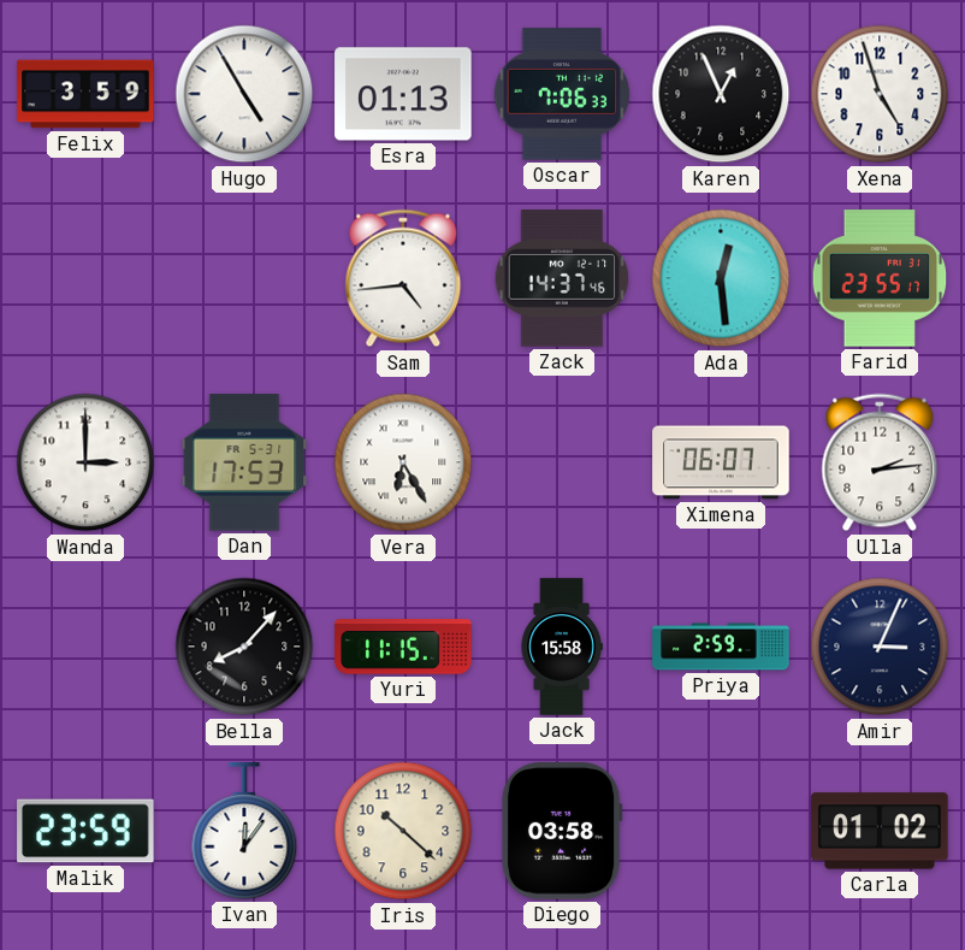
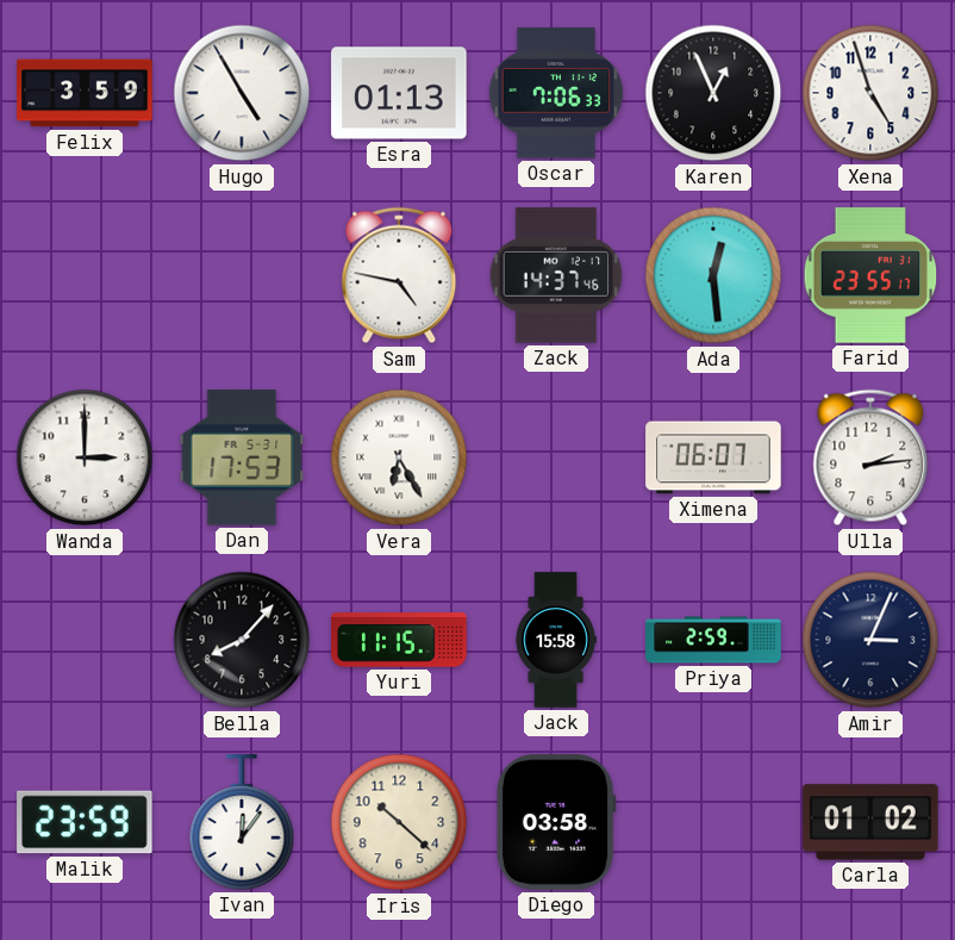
Sam: 4:44 -> 4:47
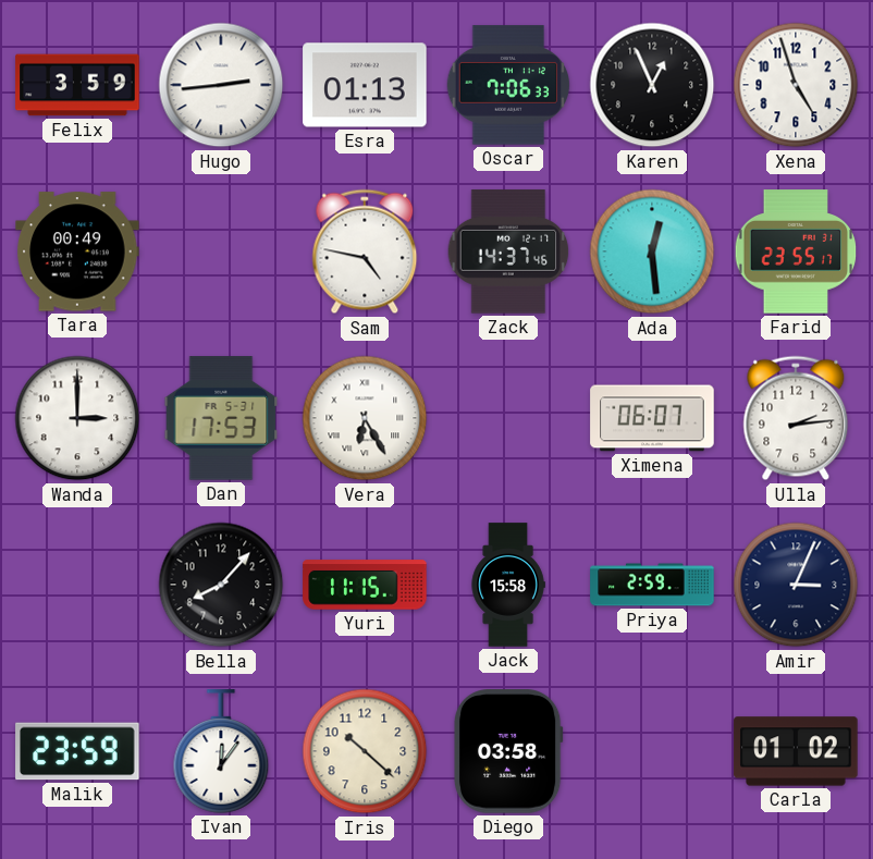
Hugo: 4:55 -> 2:44
Tara: none -> 00:49
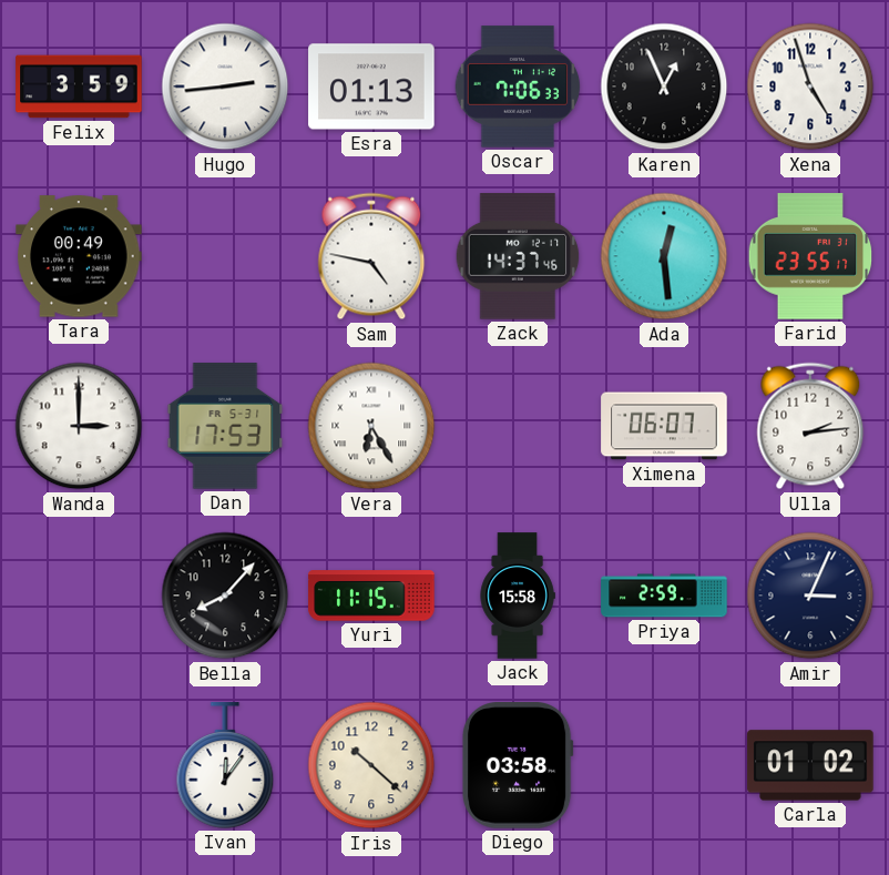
Malik: 23:59 -> none
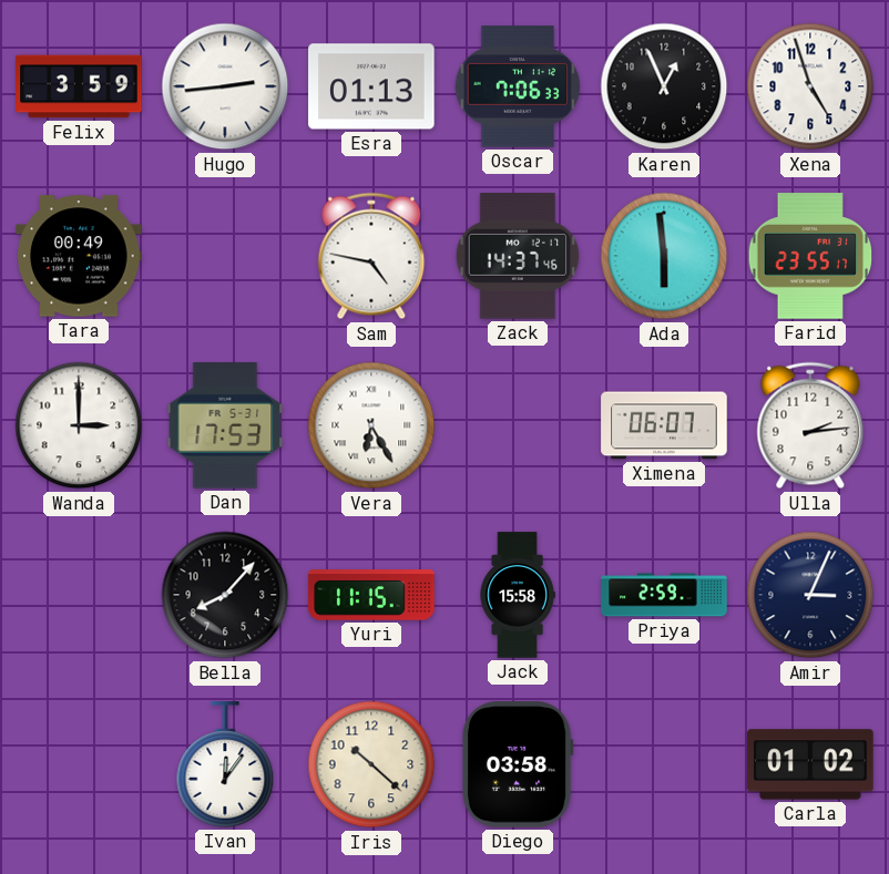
Ada: 12:29 -> 5:59
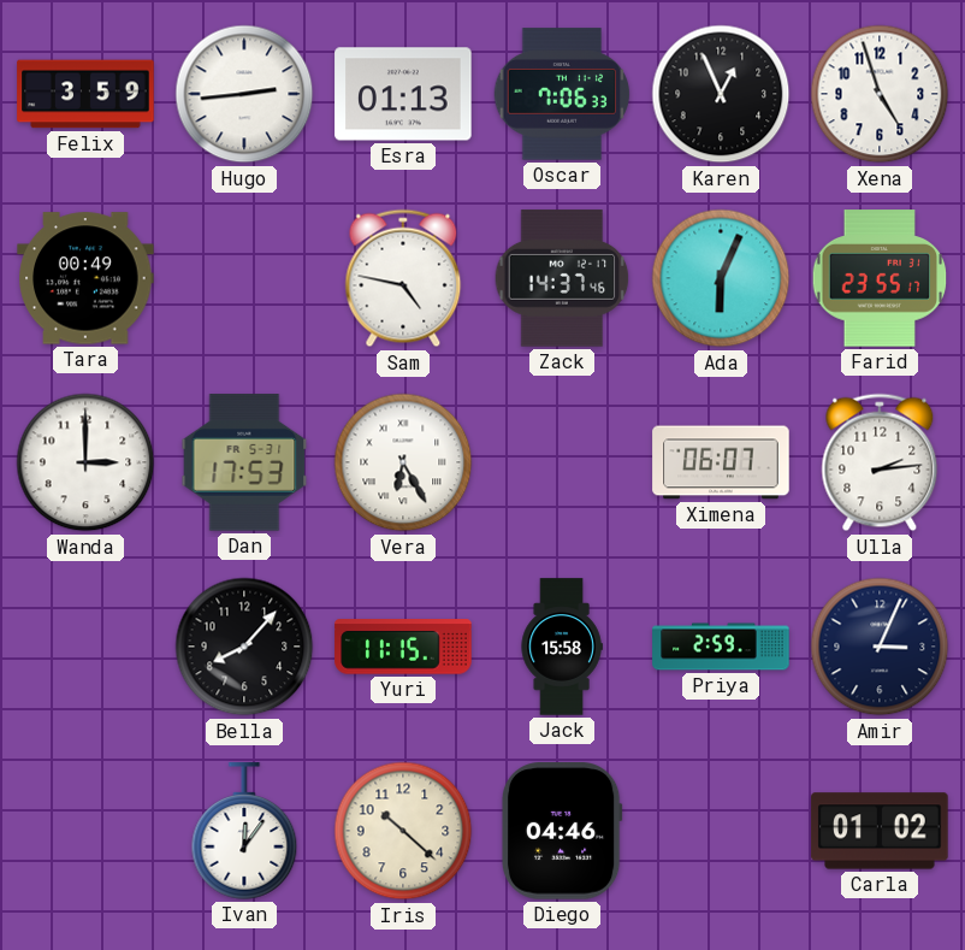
Ada: 5:59 -> 6:04
Diego: 03:58 -> 04:46
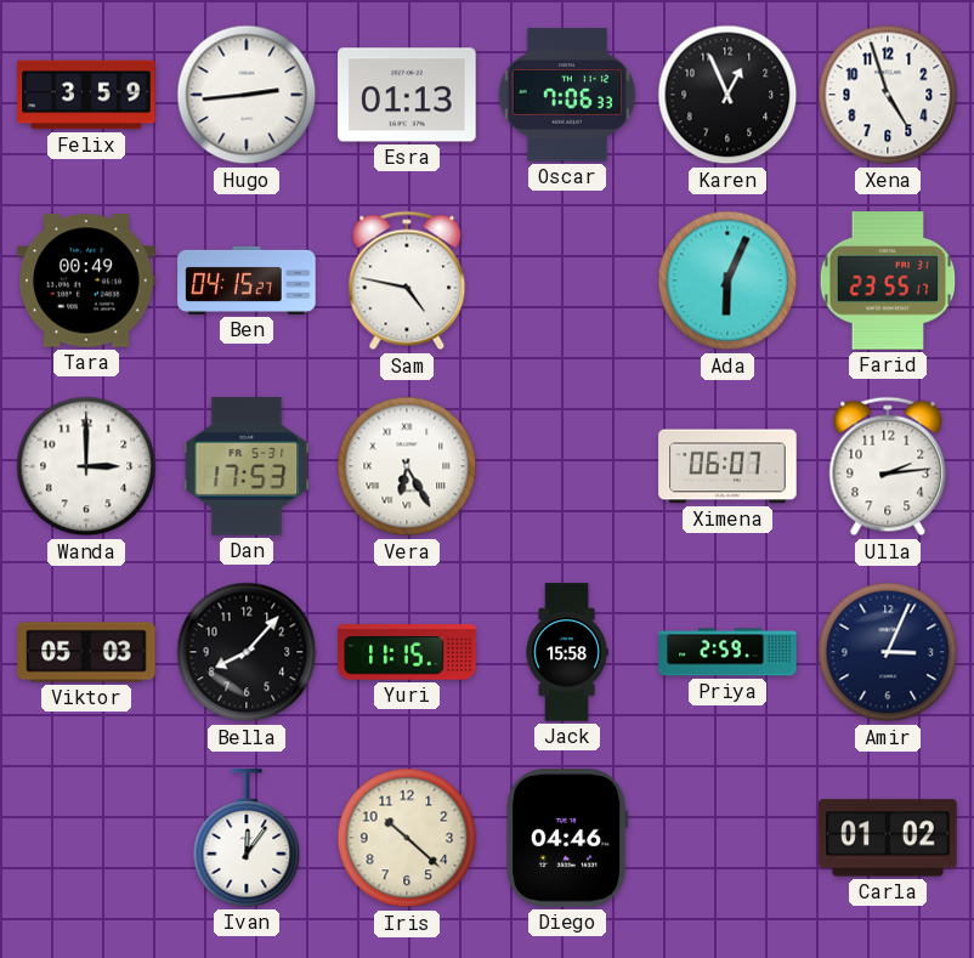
Ben: none -> 04:15
Zack: 14:37 -> none
Viktor: none -> 05:03
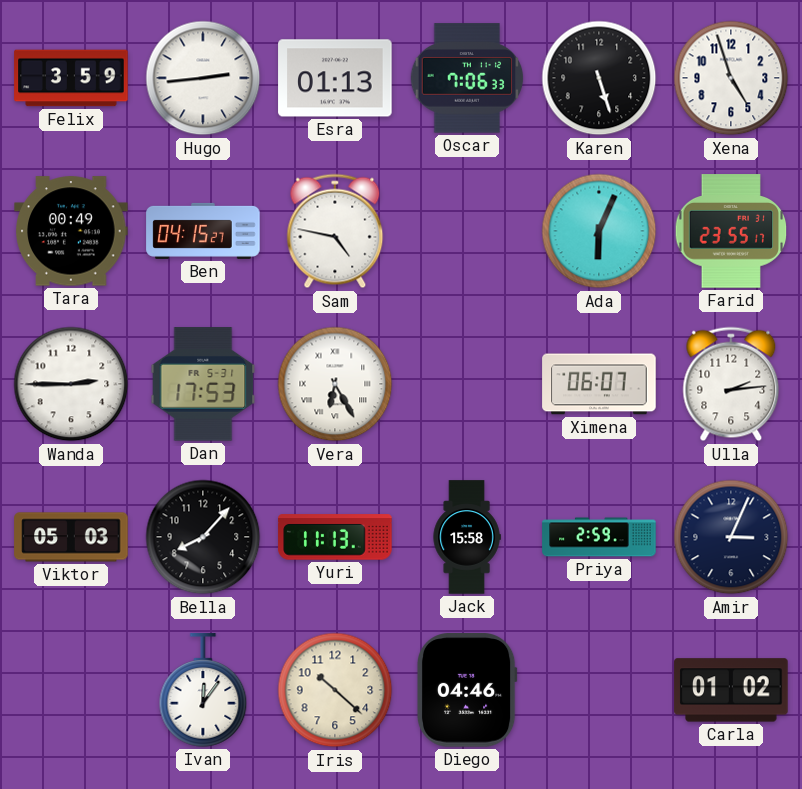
Karen: 12:56 -> 5:27
Wanda: 3:00 -> 2:45
Yuri: 11:15 -> 11:13
